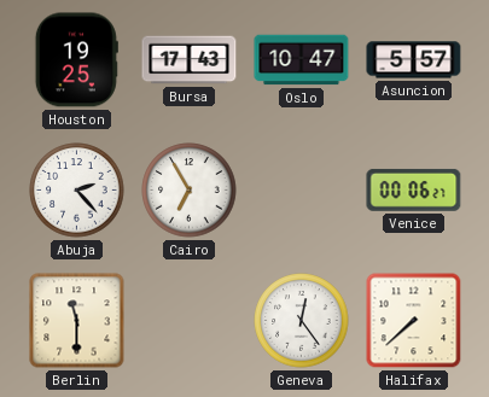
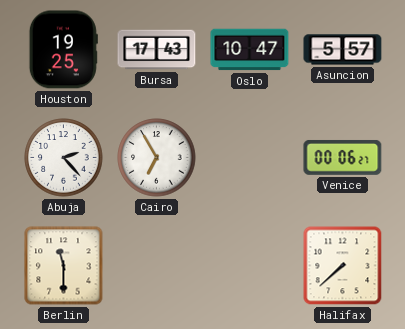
Geneva: 12:24 -> none
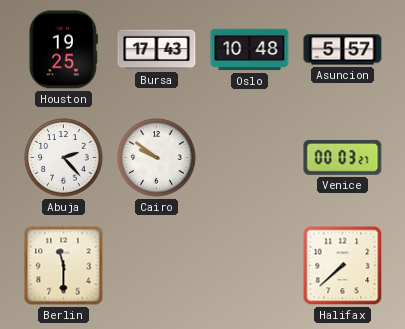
Oslo: 10:47 -> 10:48
Cairo: 6:55 -> 9:51
Venice: 00:06 -> 00:03
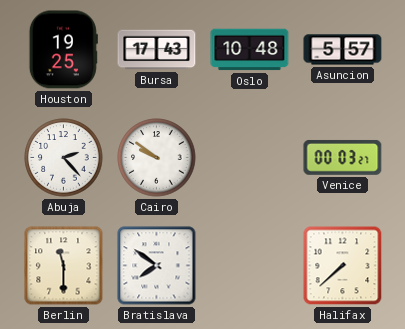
Bratislava: none -> 7:51
